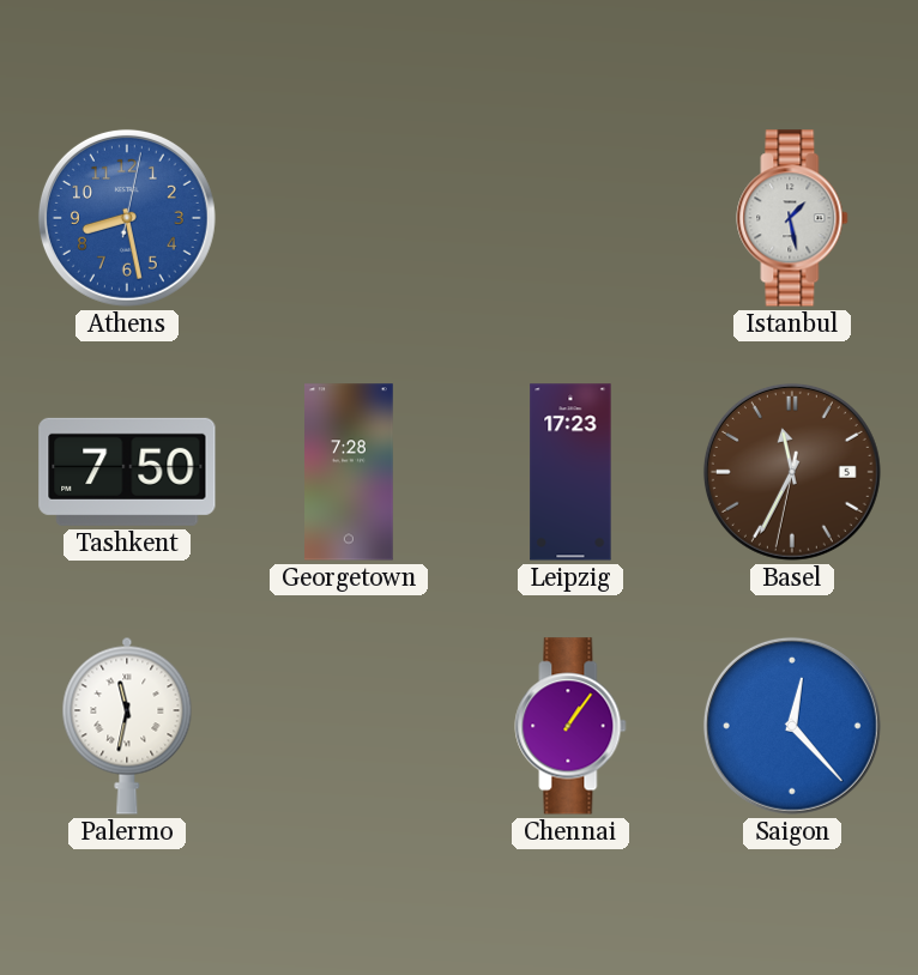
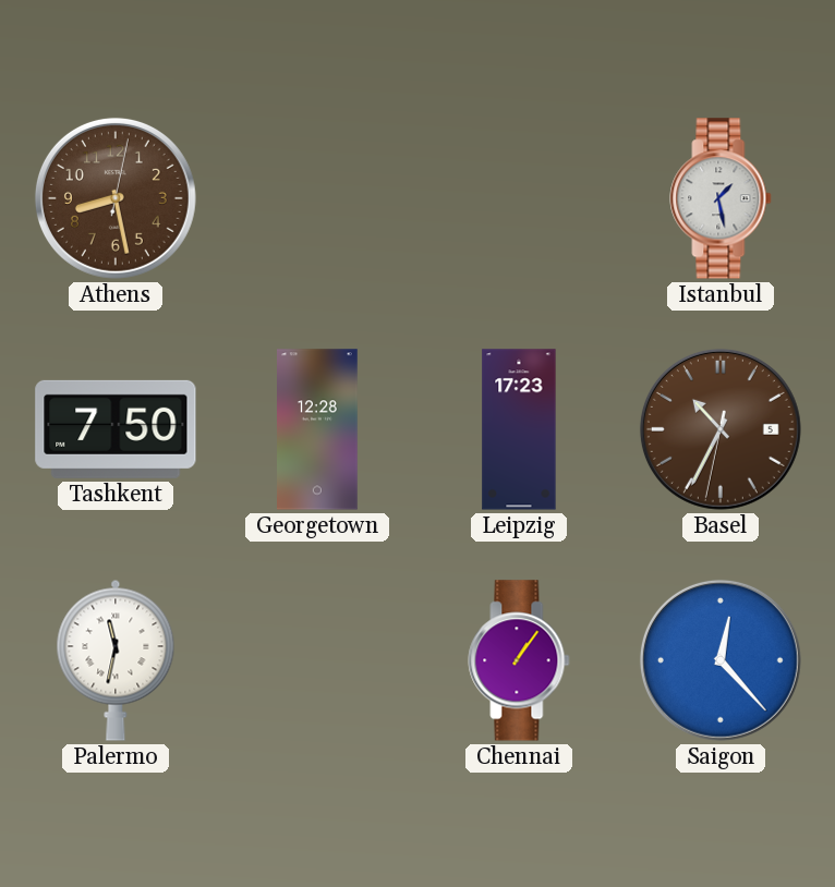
Athens dial: blue -> brown
Georgetown: 7:28 -> 12:28
Basel: 11:34 -> 10:34
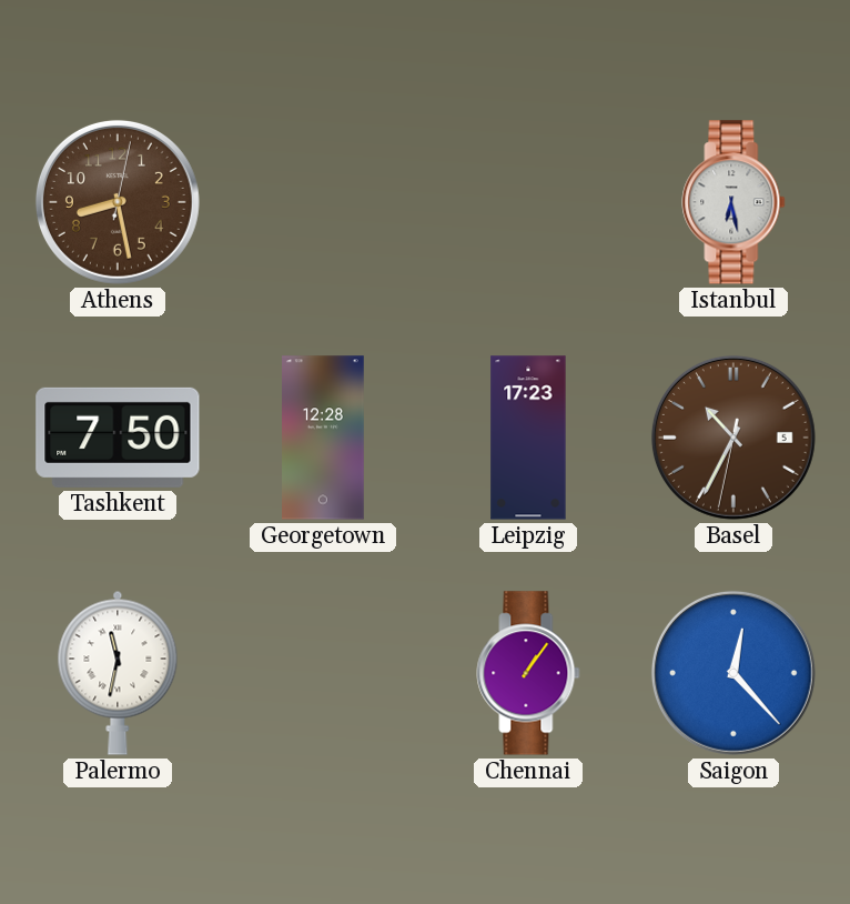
Istanbul: 1:28 -> 6:28
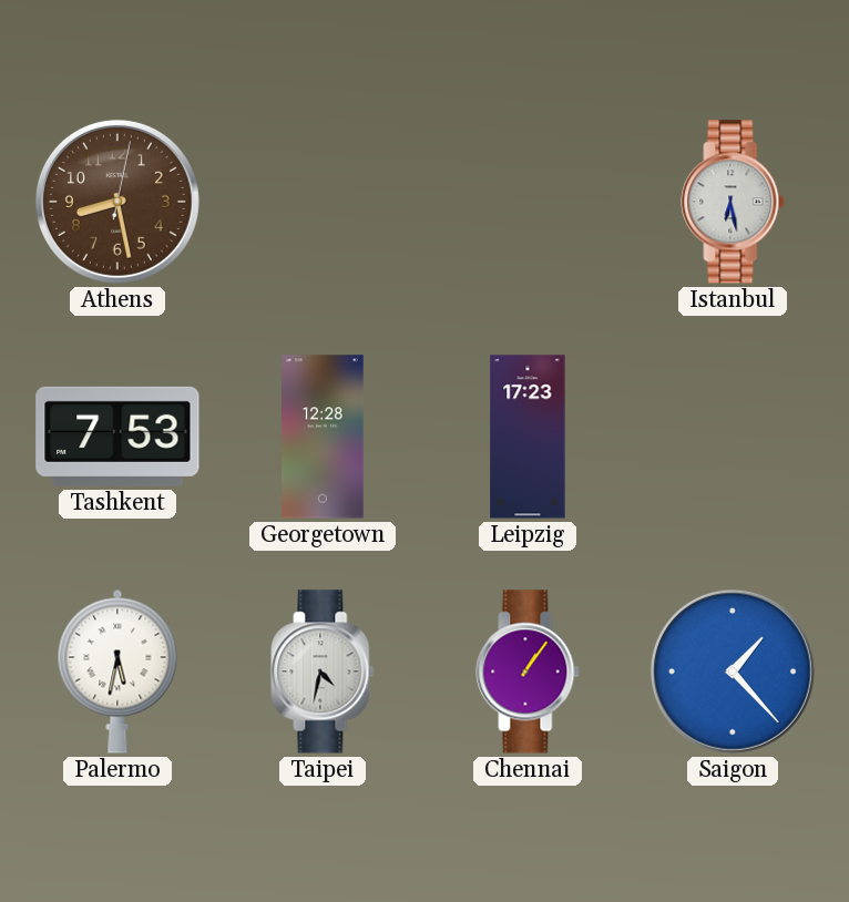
Tashkent: 7:50 -> 7:53
Basel: 10:34 -> none
Palermo: 11:32 -> 5:32
Taipei: none -> 4:32
Saigon: 12:23 -> 1:23
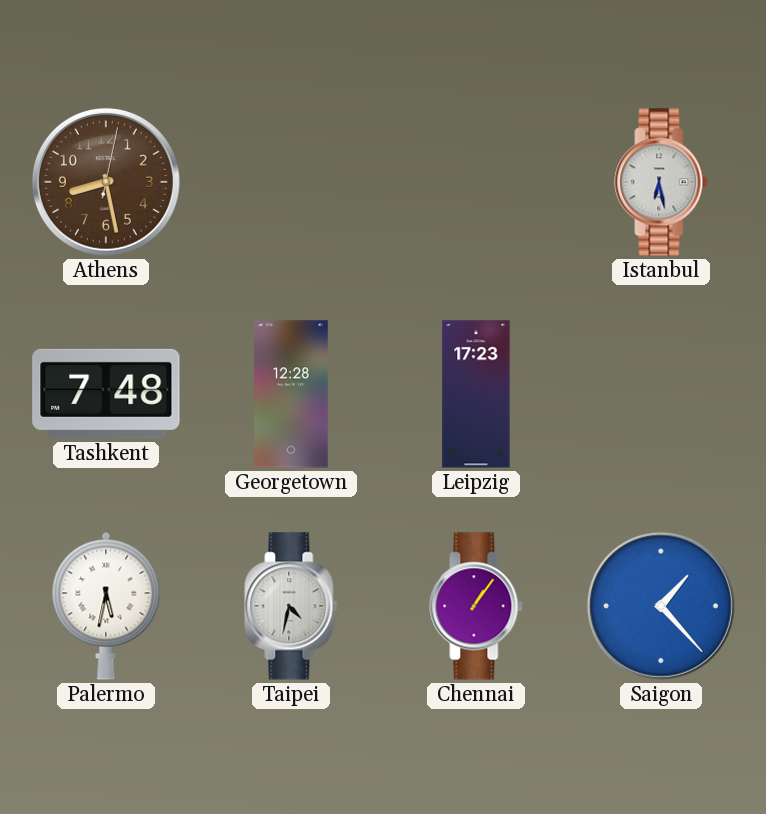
Tashkent: 7:53 -> 7:48
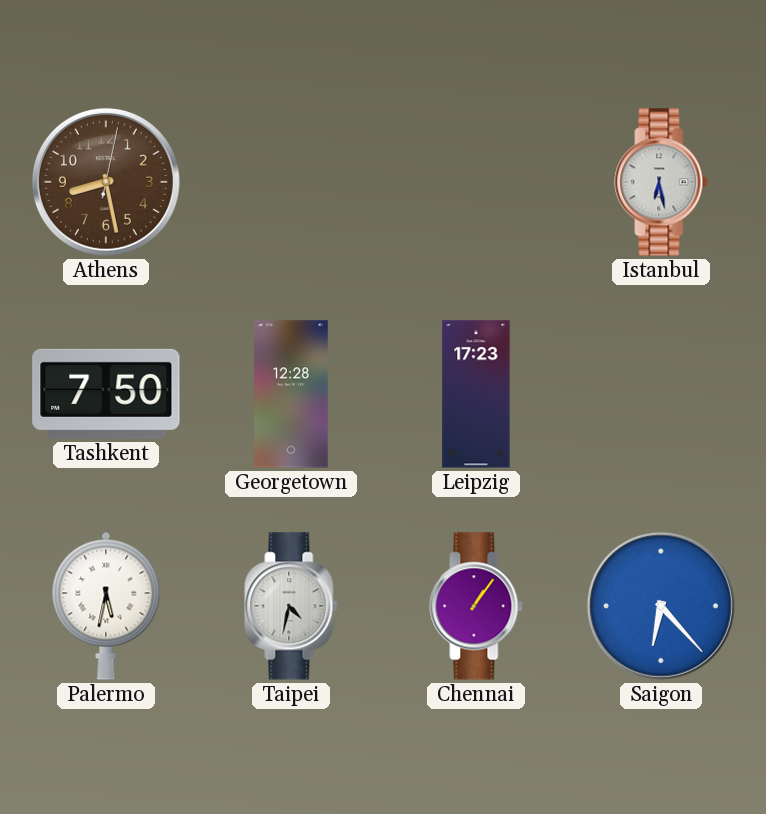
Tashkent: 7:48 -> 7:50
Saigon: 1:23 -> 6:23
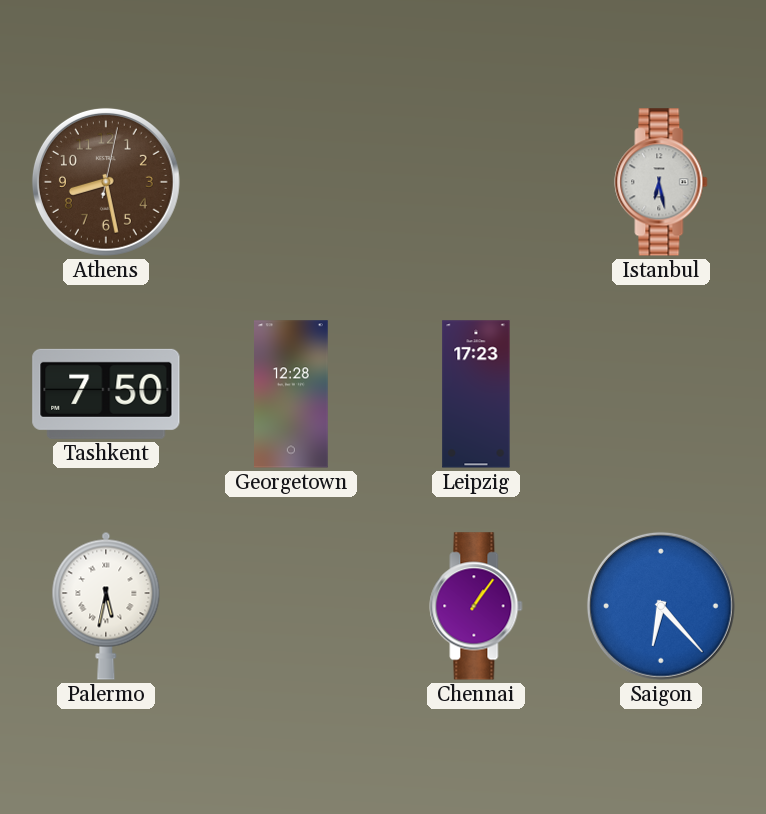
Taipei: 4:32 -> none
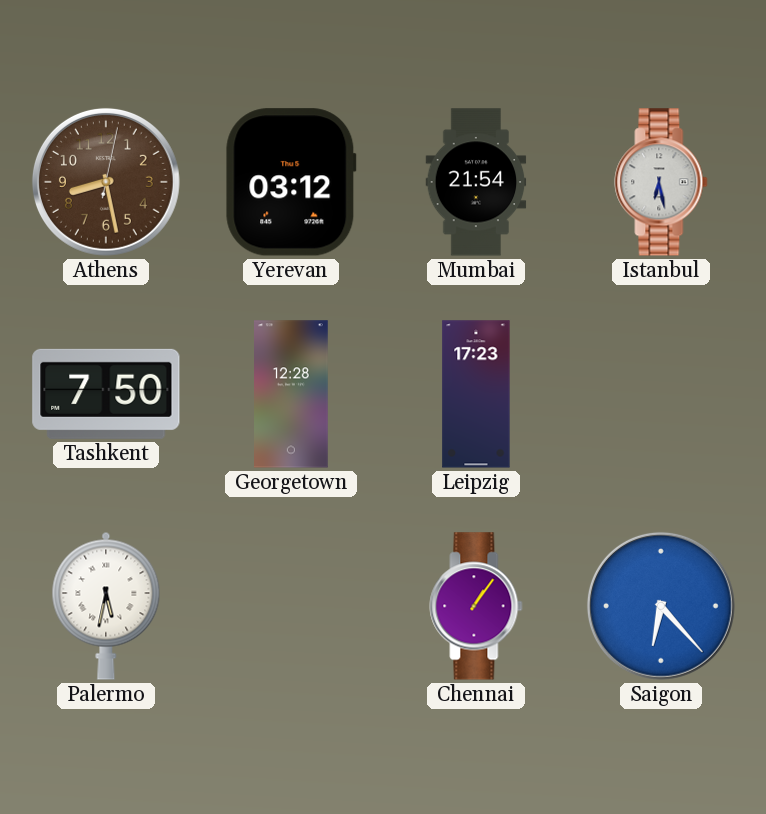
Yerevan: none -> 03:12
Mumbai: none -> 21:54
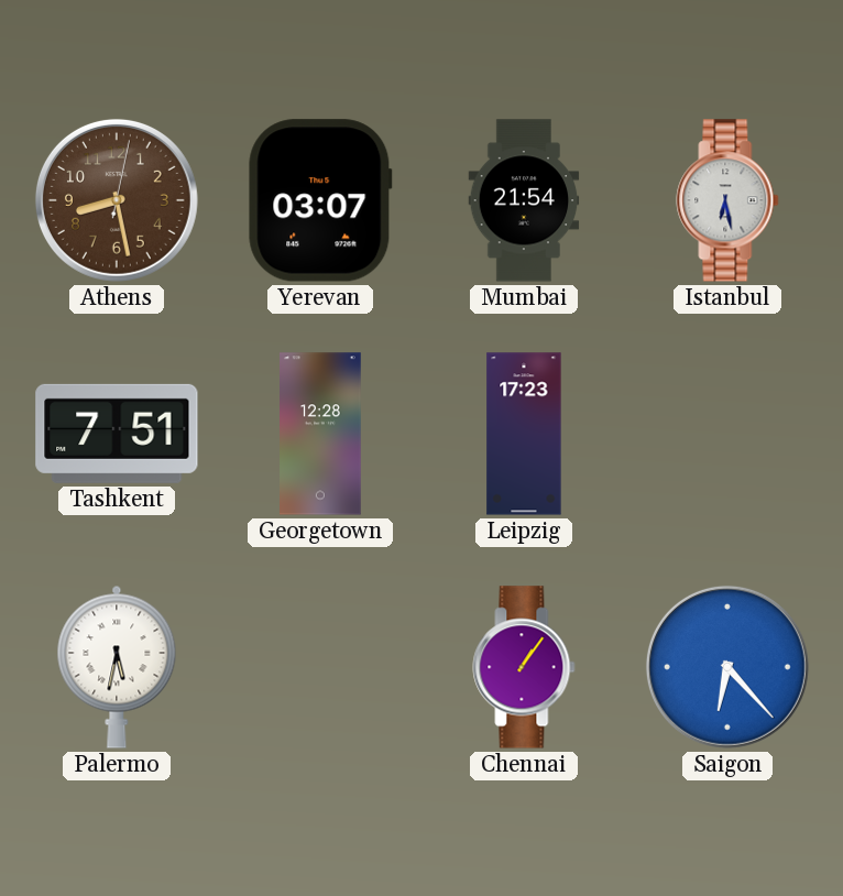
Yerevan: 03:12 -> 03:07
Tashkent: 7:50 -> 7:51
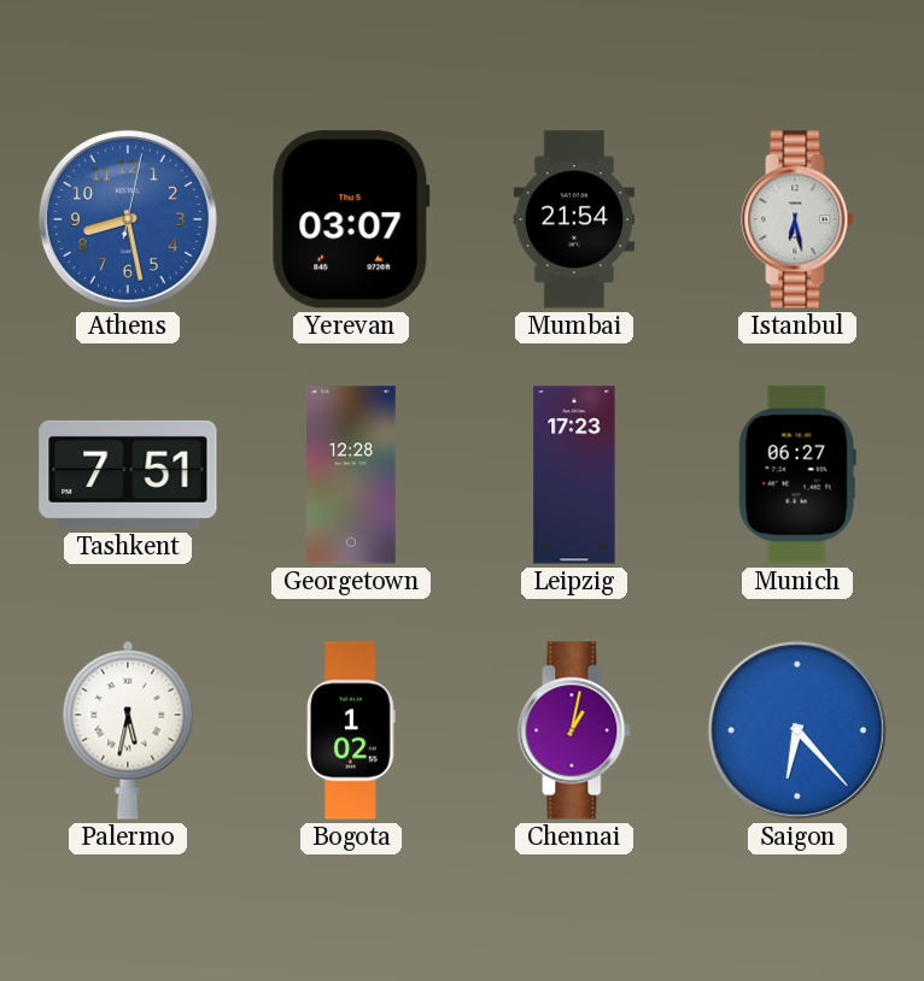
Athens dial: brown -> blue
Munich: none -> 06:27
Bogota: none -> 1:02
Chennai: 1:06 -> 1:02
